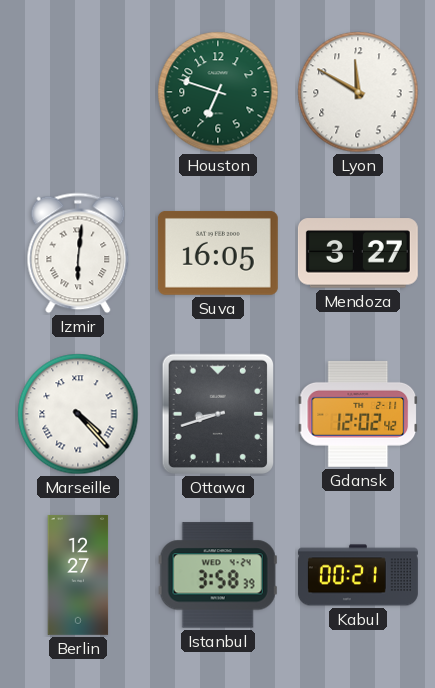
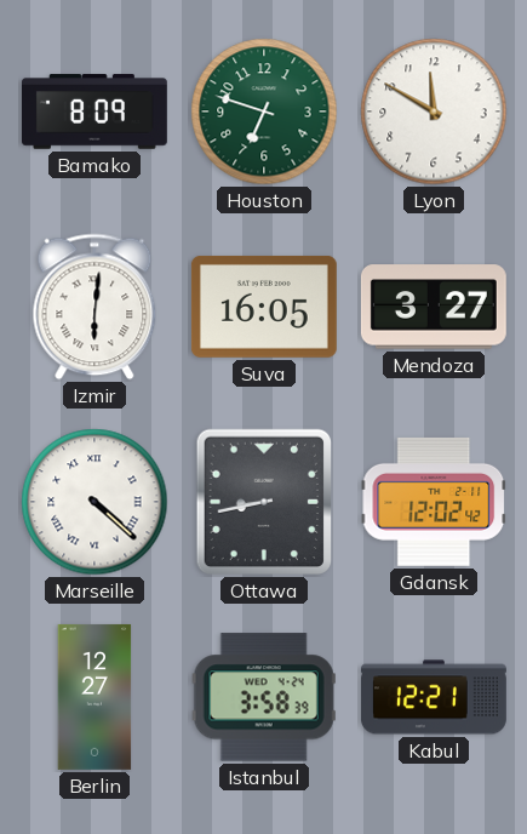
Bamako: none -> 8:09
Marseille: 4:23 -> 4:22
Ottawa: 8:42 -> 8:43
Kabul: 00:21 -> 12:21
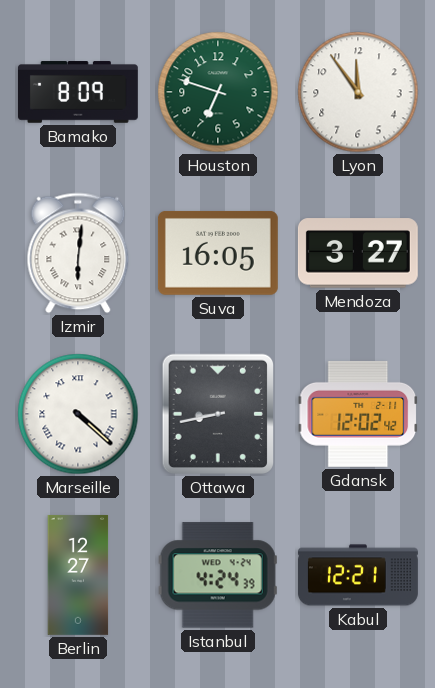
Lyon: 11:50 -> 11:54
Istanbul: 3:58 -> 4:24
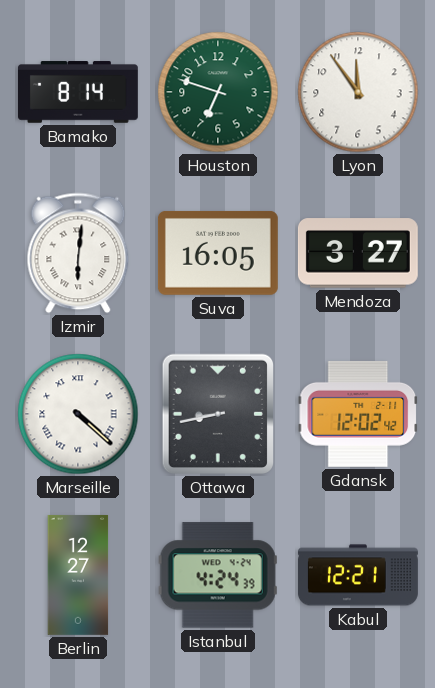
Bamako: 8:09 -> 8:14
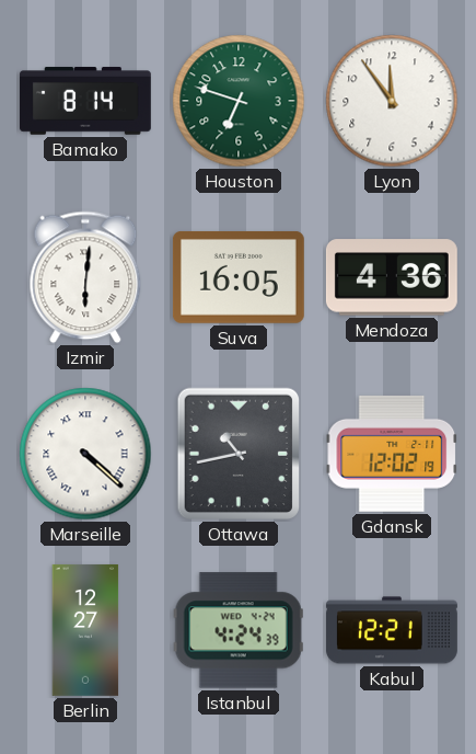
Mendoza: 3:27 -> 4:36
Ottawa: 8:43 -> 10:43
Gdansk: 12:02:42 -> 12:02:19
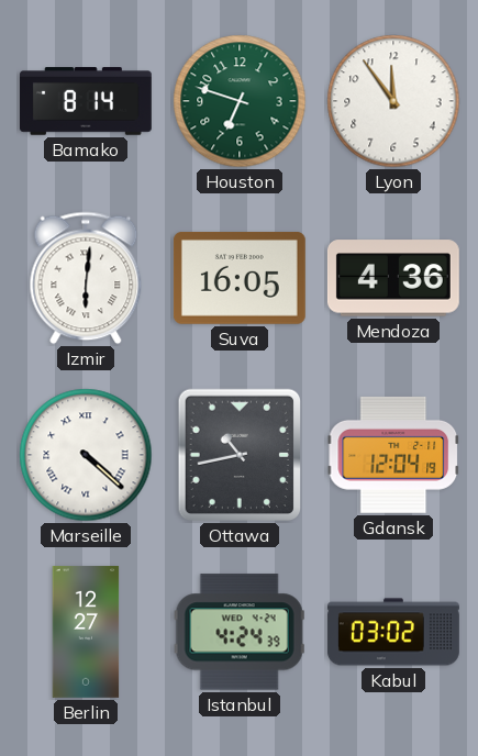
Gdansk: 12:02 -> 12:04
Kabul: 12:21 -> 03:02
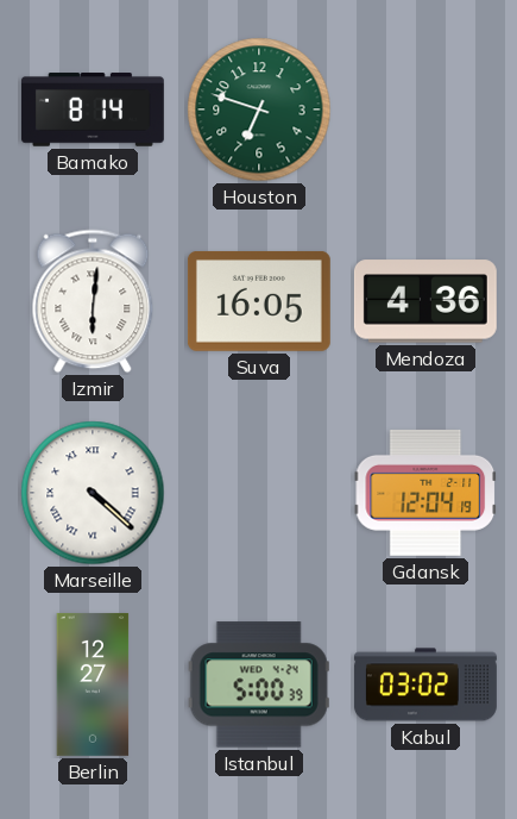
Lyon: 11:54 -> none
Ottawa: 10:43 -> none
Istanbul: 4:24 -> 5:00
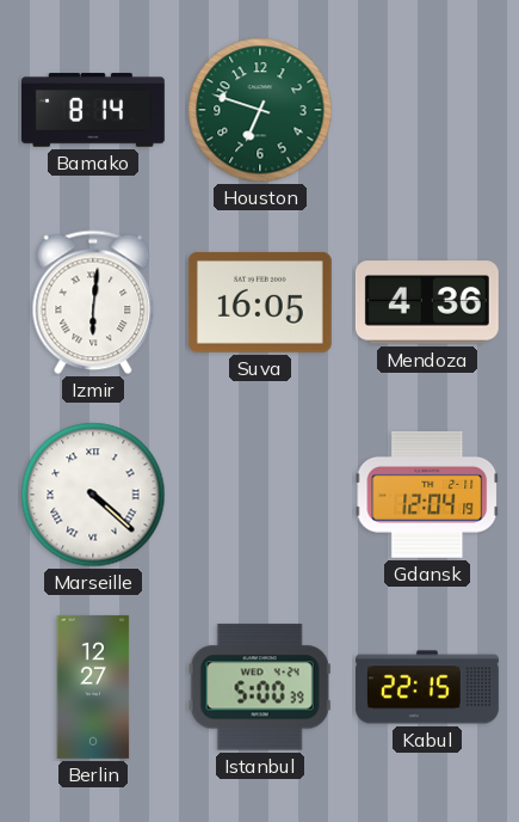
Kabul: 03:02 -> 22:15
